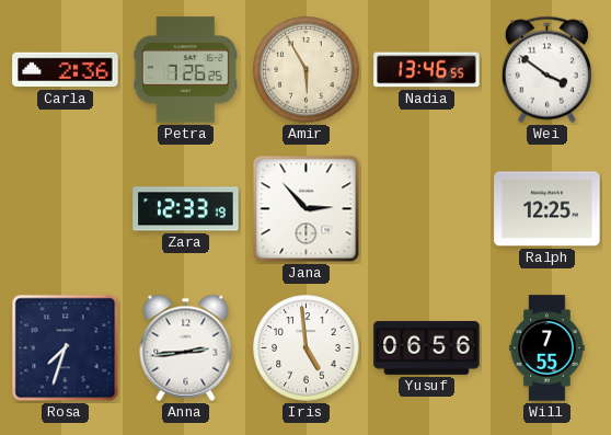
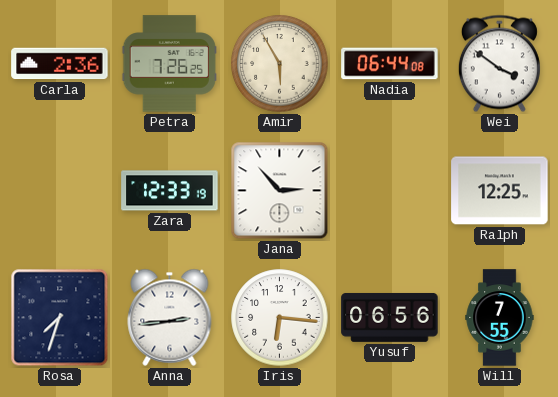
Nadia: 13:46 -> 06:44
Iris: 4:59 -> 6:16
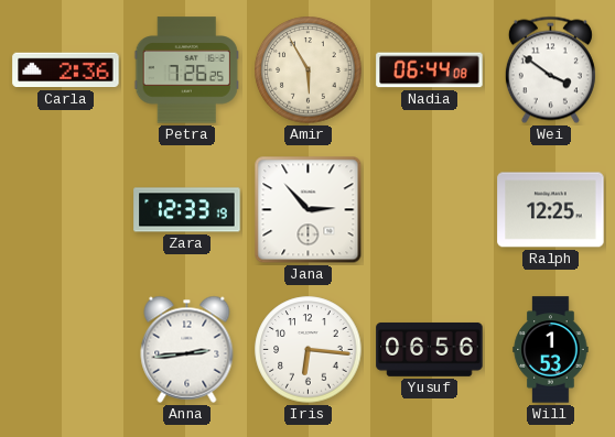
Rosa: 7:33 -> none
Will: 7:55 -> 1:53
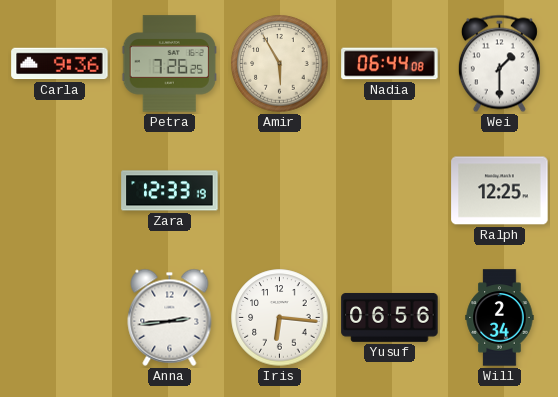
Carla: 2:36 -> 9:36
Wei: 3:51 -> 1:30
Jana: 2:53 -> none
Will: 1:53 -> 2:34
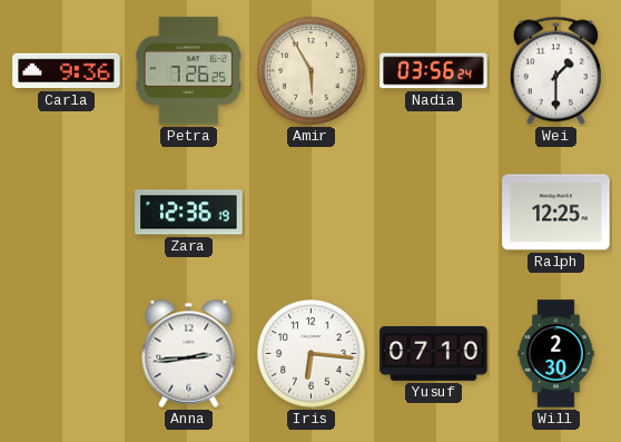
Nadia: 06:44 -> 03:56
Zara: 12:33 -> 12:36
Yusuf: 06:56 -> 07:10
Will: 2:34 -> 2:30
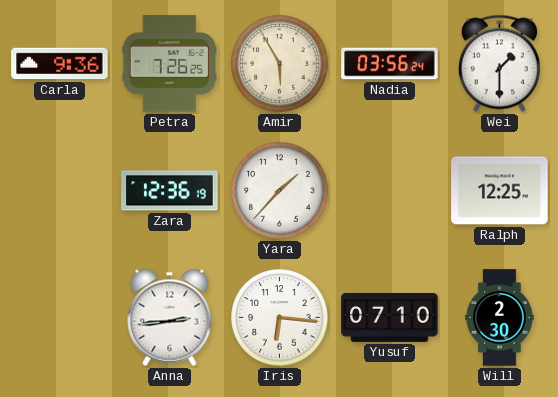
Yara: none -> 1:37
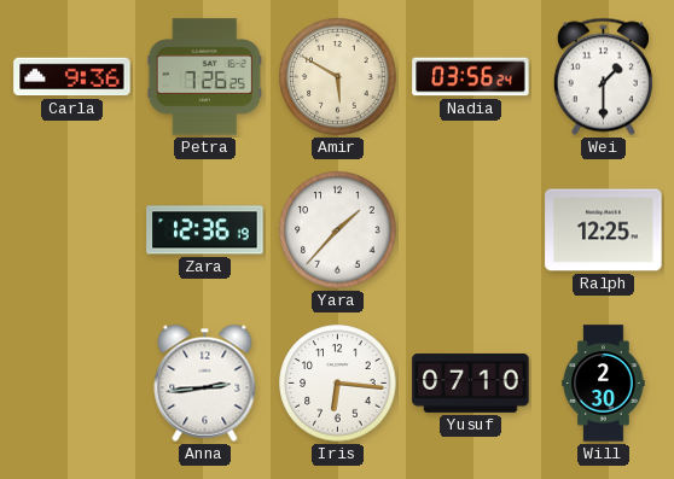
Amir: 5:55 -> 5:50
